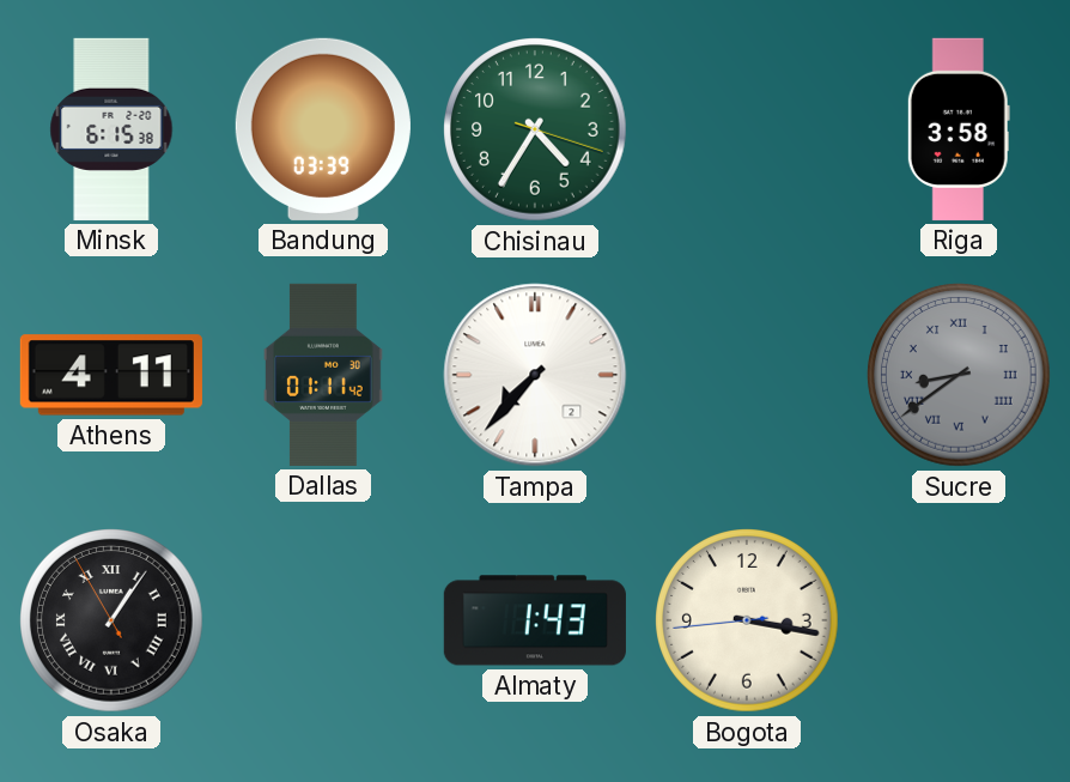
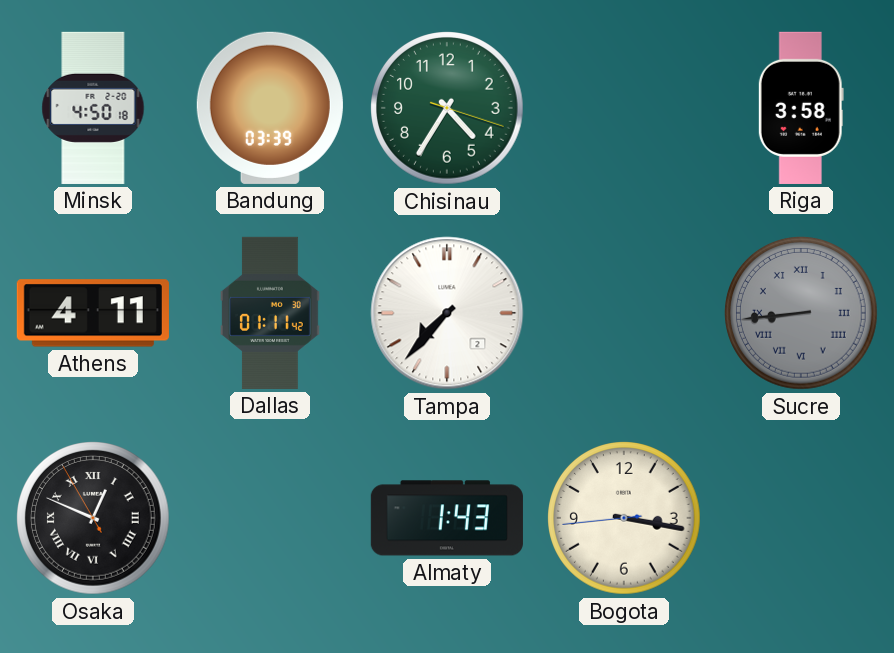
Minsk: 6:15 -> 4:50
Sucre: 8:39 -> 8:44
Osaka: 1:05 -> 12:48
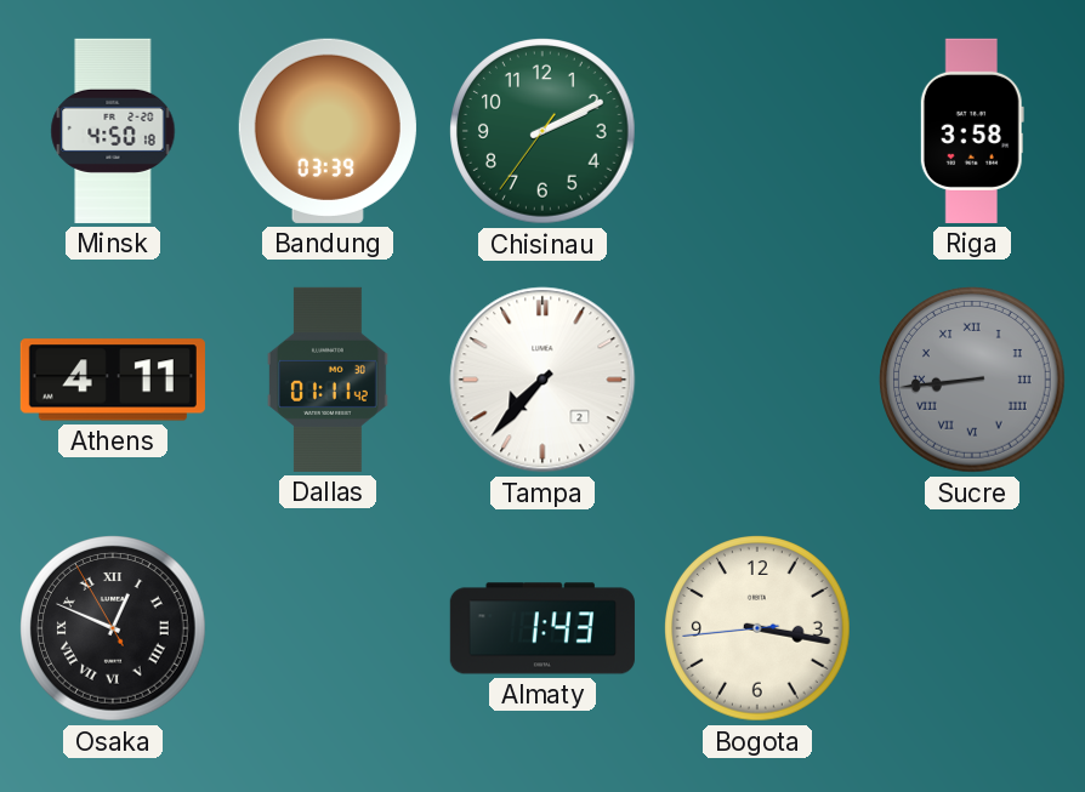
Chisinau: 4:35 -> 2:10
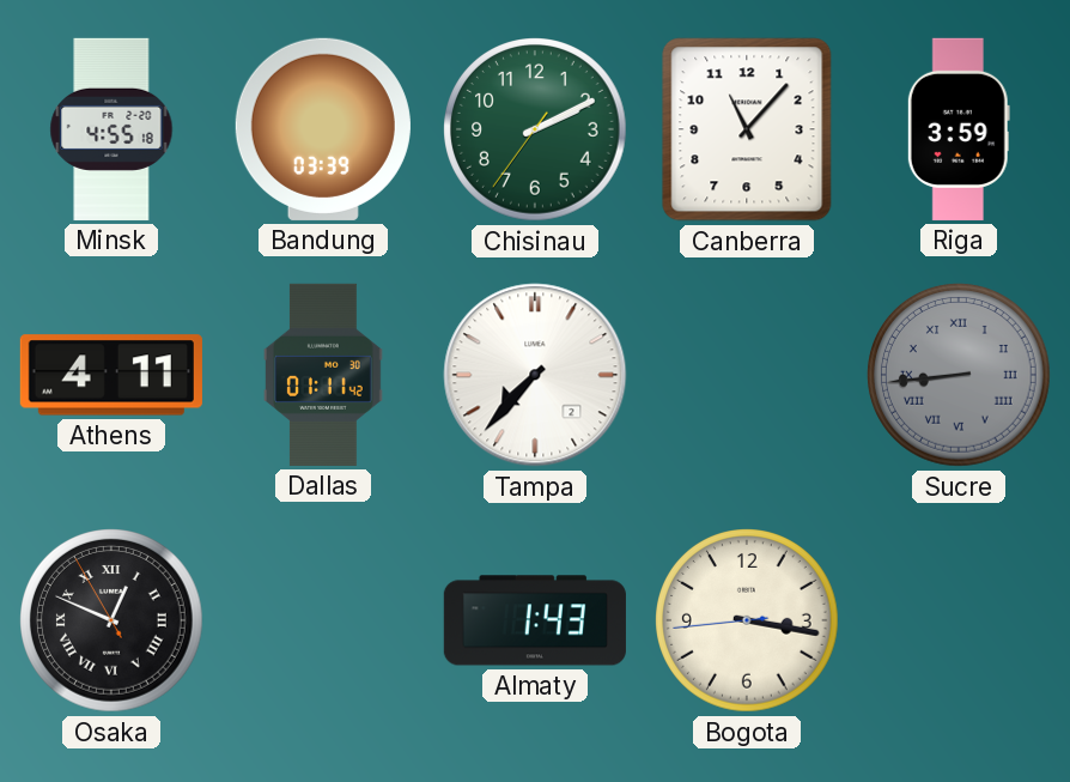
Minsk: 4:50 -> 4:55
Canberra: none -> 11:07
Riga: 3:58 -> 3:59
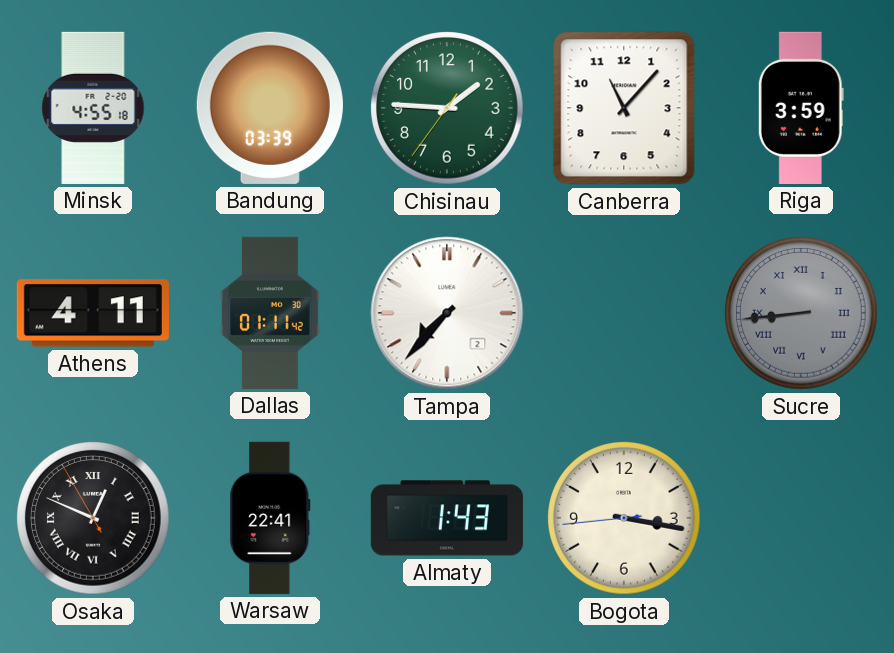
Chisinau: 2:10 -> 1:45
Warsaw: none -> 22:41
